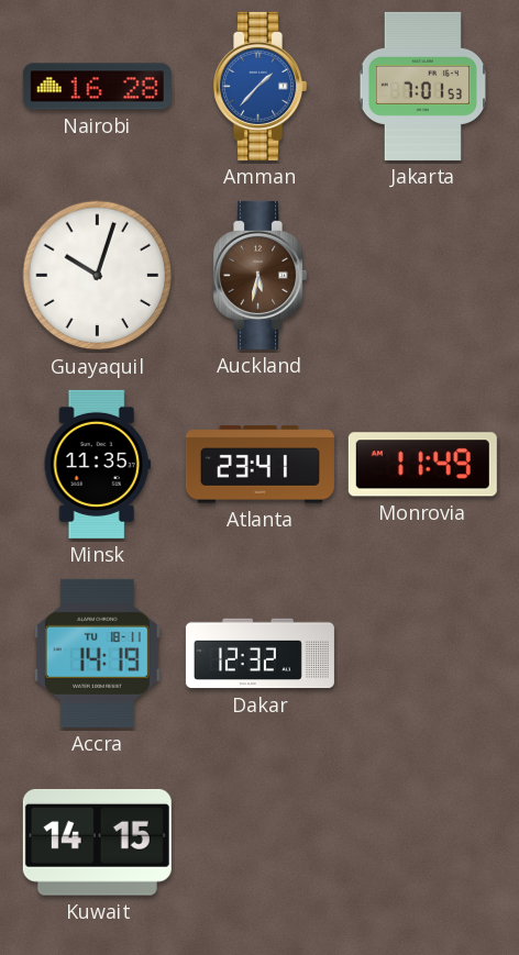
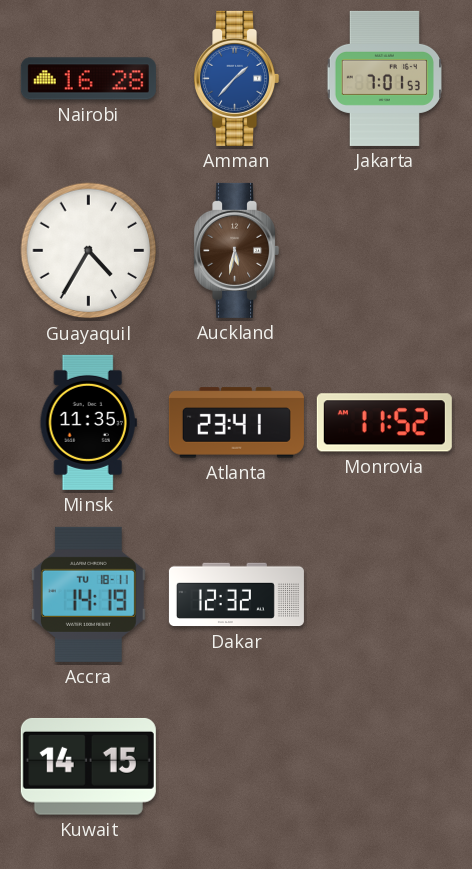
Guayaquil: 10:03 -> 4:35
Monrovia: 11:49 -> 11:52
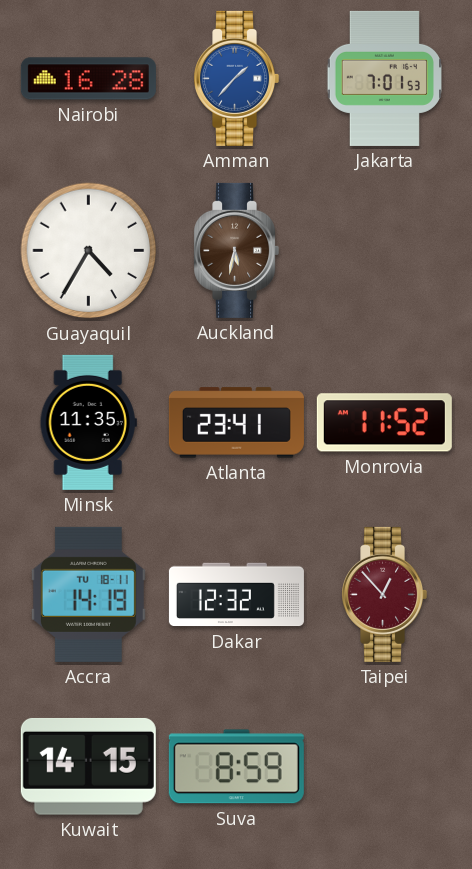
Taipei: none -> 12:53
Suva: none -> 8:59
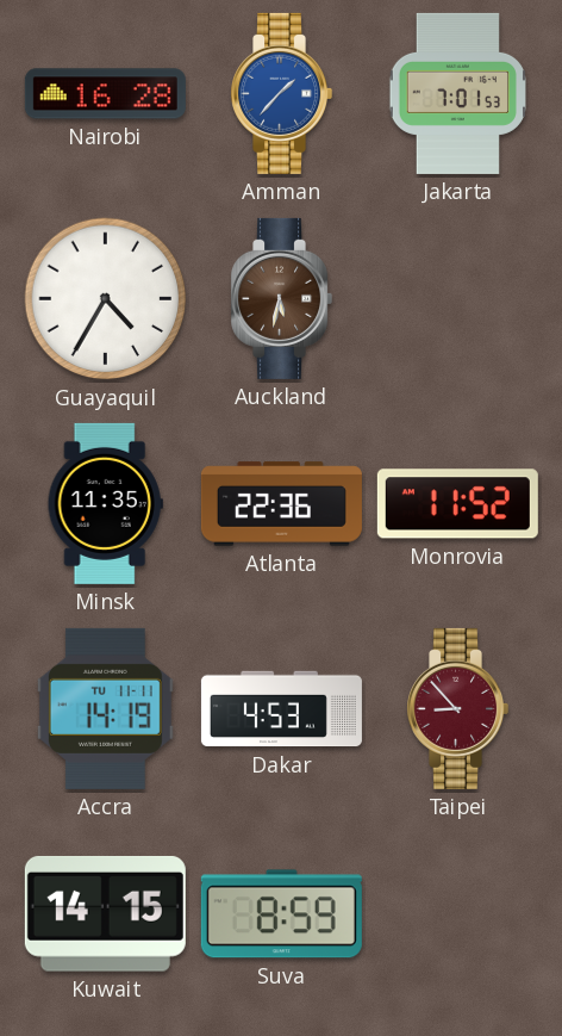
Atlanta: 23:41 -> 22:36
Accra date: TU 18-11 -> TU 11-11
Dakar: 12:32 -> 4:53
Taipei: 12:53 -> 8:53
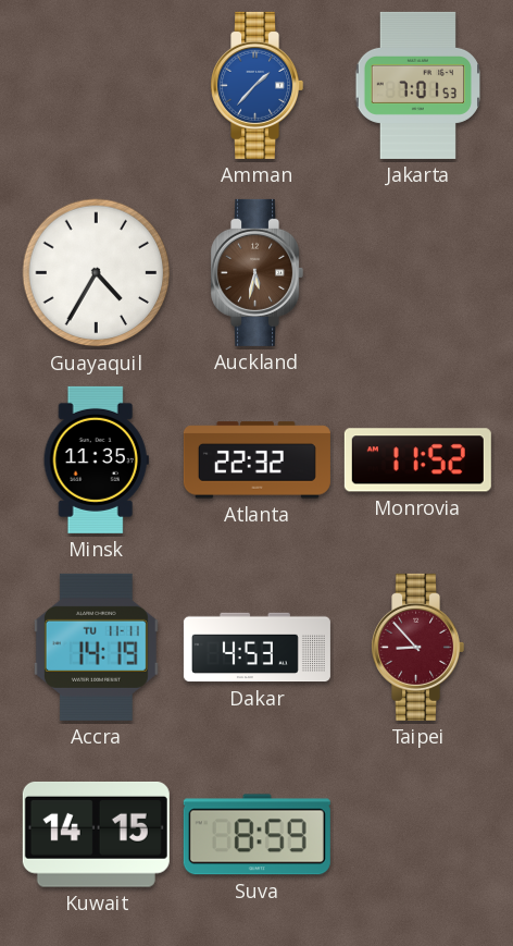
Nairobi: 16:28 -> none
Atlanta: 22:36 -> 22:32
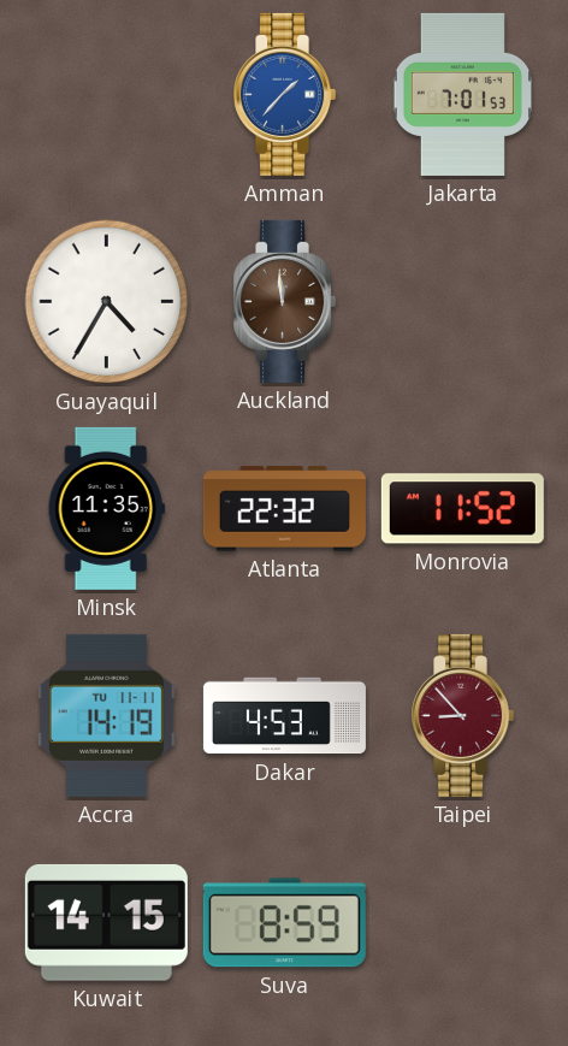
Auckland: 5:32 -> 11:59
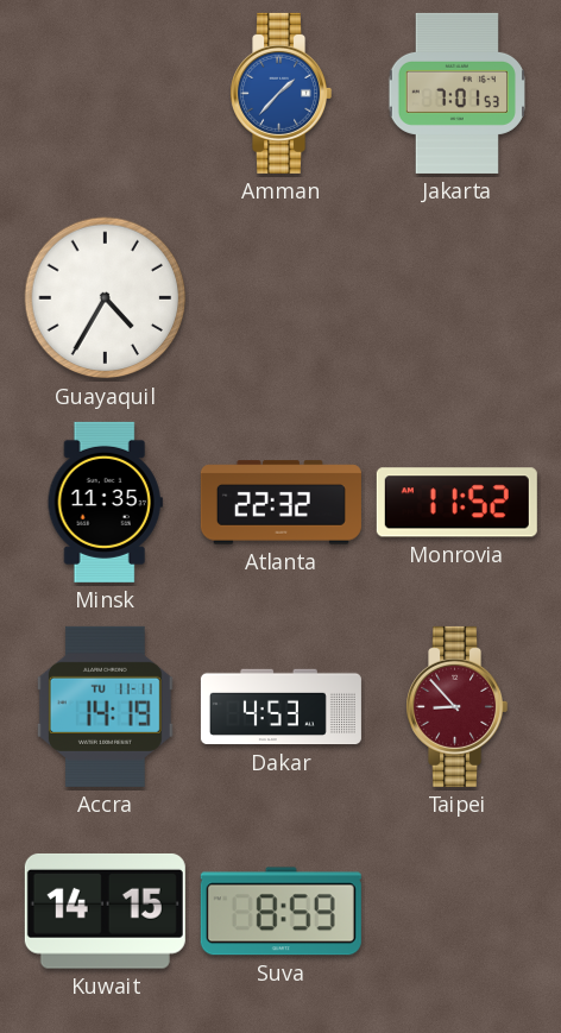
Auckland: 11:59 -> none
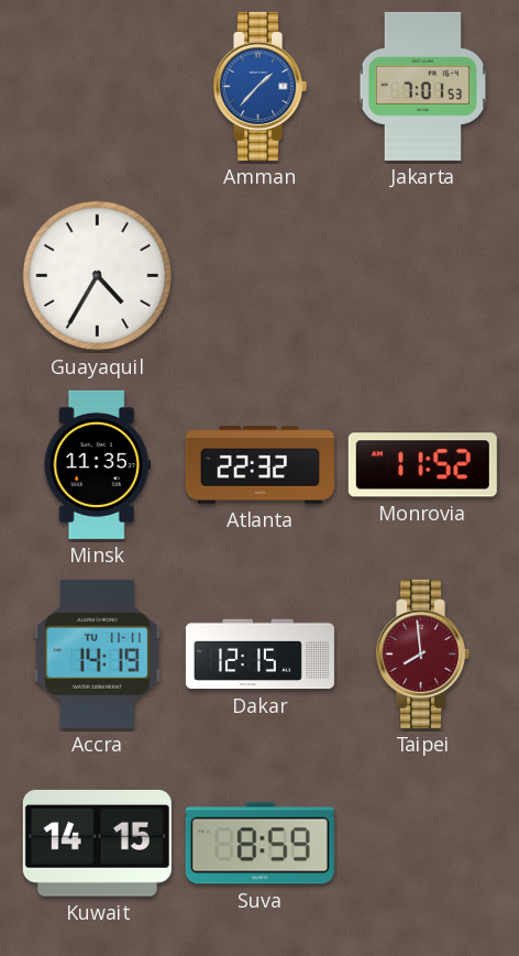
Dakar: 4:53 -> 12:15
Taipei: 8:53 -> 7:59
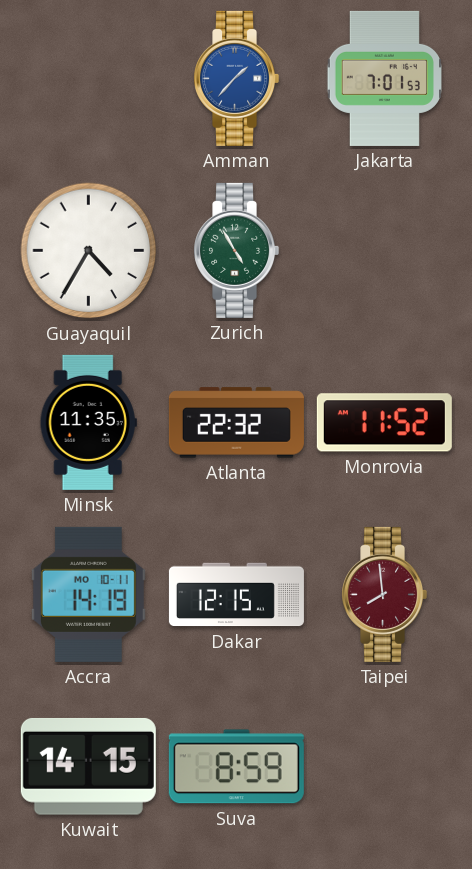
Zurich: none -> 4:55
Accra date: TU 11-11 -> MO 10-11
